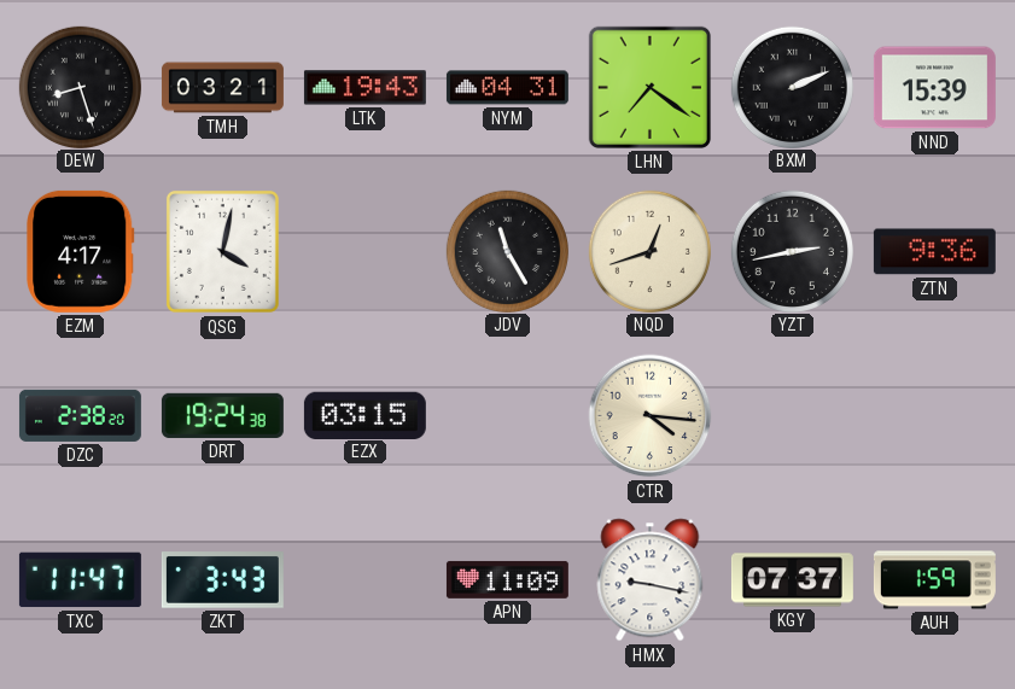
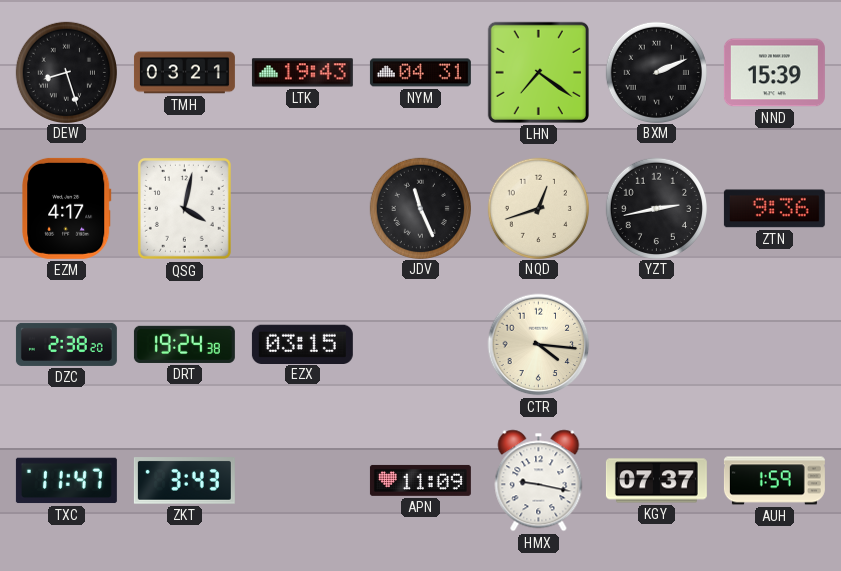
JDV: 11:25 -> 11:26
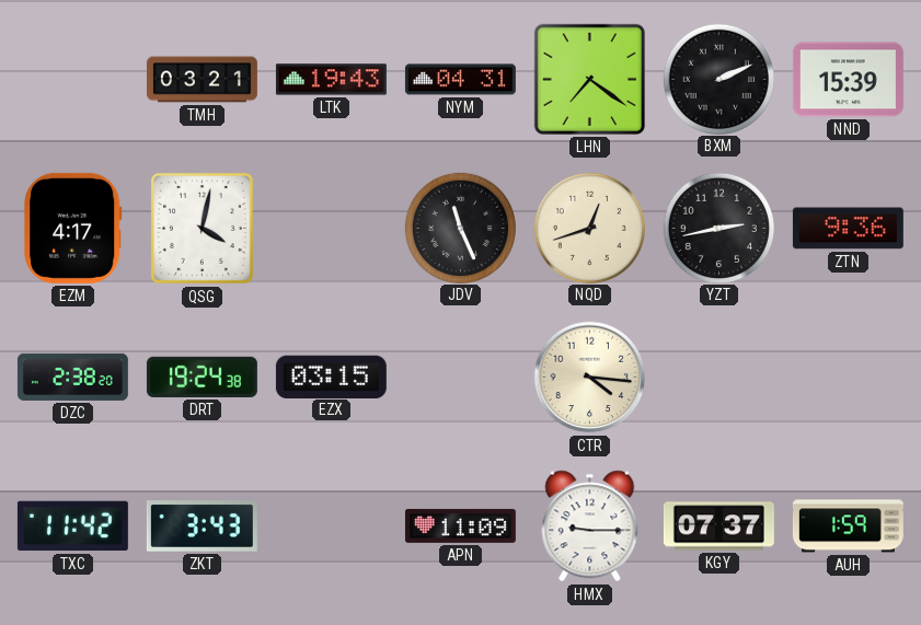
DEW: 8:27 -> none
TXC: 11:47 -> 11:42
HMX: 9:17 -> 9:15
